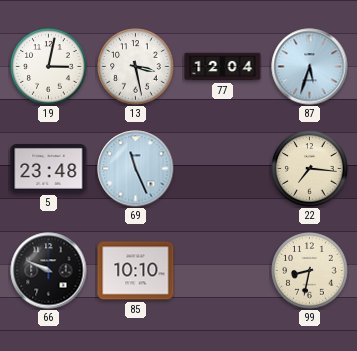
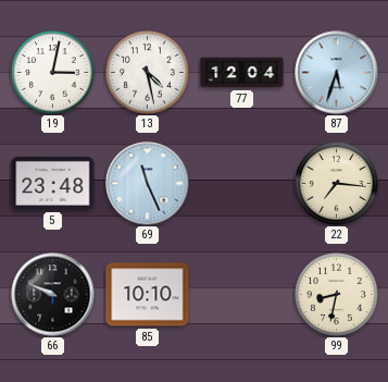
13: 3:28 -> 4:28
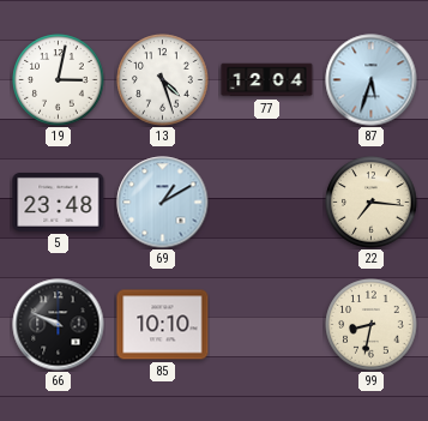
13: 4:28 -> 4:27
69: 11:26 -> 1:10
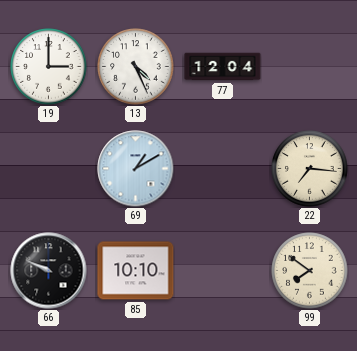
19: 3:02 -> 3:00
13: 4:27 -> 4:26
87: 5:33 -> none
5: 23:48 -> none
99: 8:32 -> 7:51
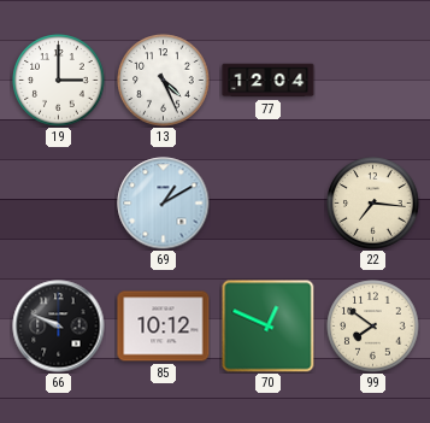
85: 10:10 -> 10:12
70: none -> 12:49
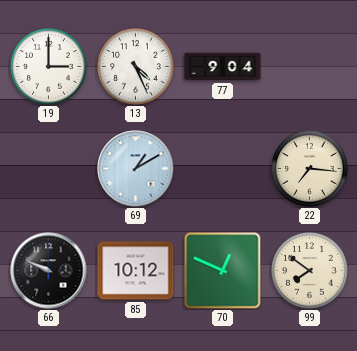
77: 12:04 -> 9:04
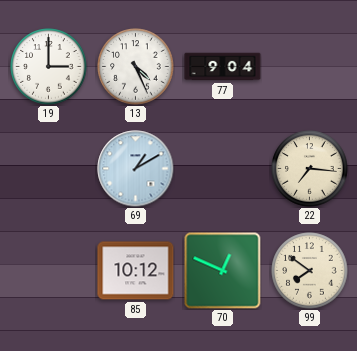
66: 9:49 -> none
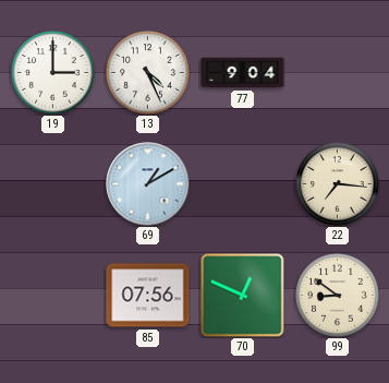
85: 10:12 -> 07:56
99: 7:51 -> 8:51
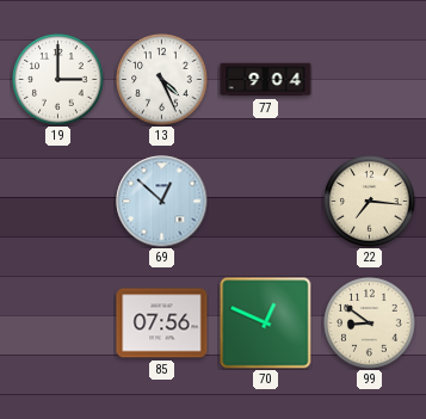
69: 1:10 -> 12:52
